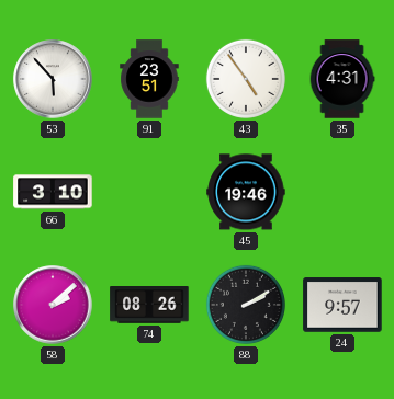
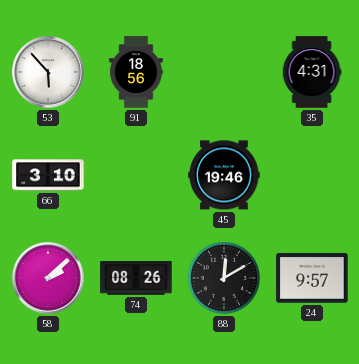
91: 23:51 -> 18:56
43: 4:54 -> none
88: 2:10 -> 12:10
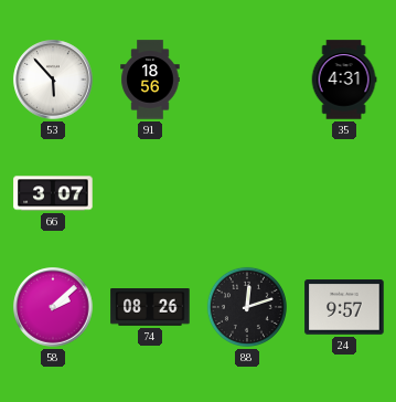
66: 3:10 -> 3:07
45: 19:46 -> none
88: 12:10 -> 12:12
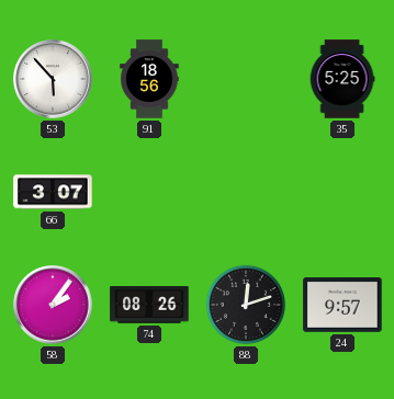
35: 4:31 -> 5:25
58: 2:08 -> 2:06
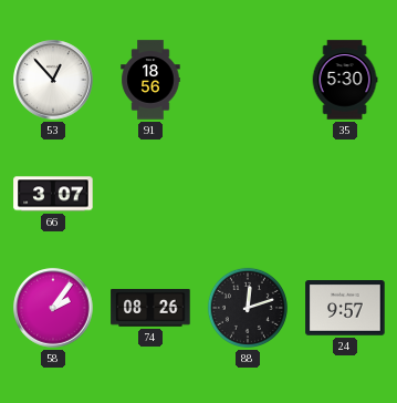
53: 5:53 -> 12:53
35: 5:25 -> 5:30
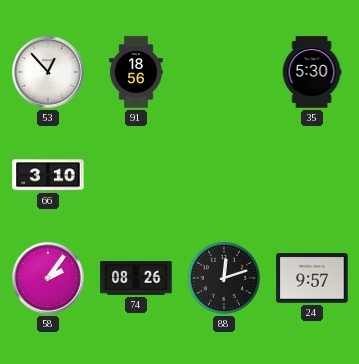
66: 3:07 -> 3:10
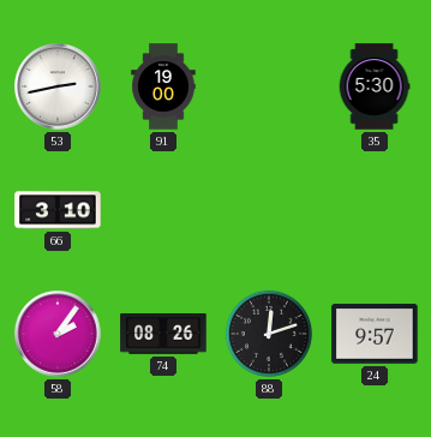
53: 12:53 -> 2:43
91: 18:56 -> 19:00
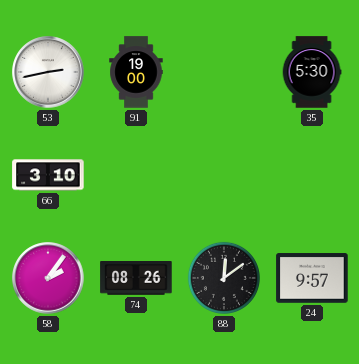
88: 12:12 -> 12:09
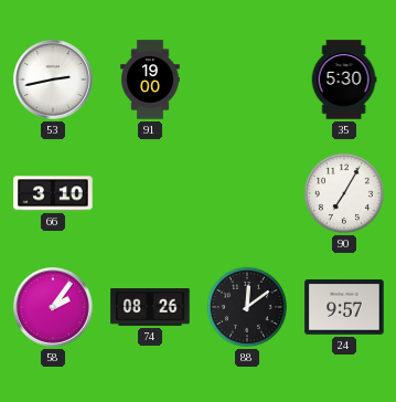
90: none -> 7:05
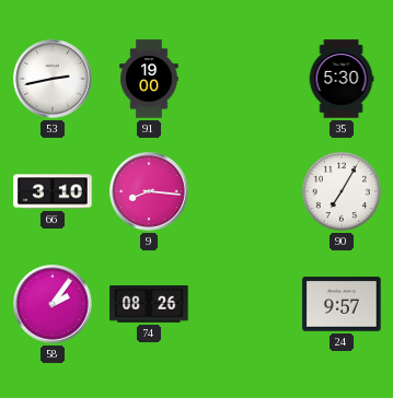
9: none -> 8:16
88: 12:09 -> none
